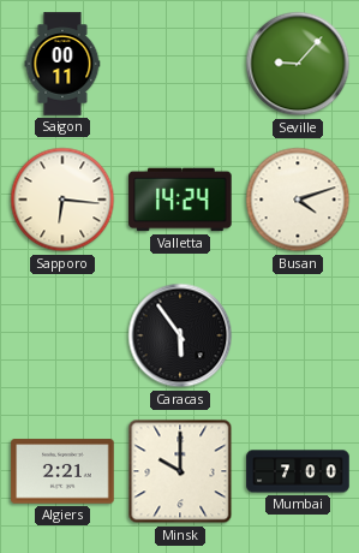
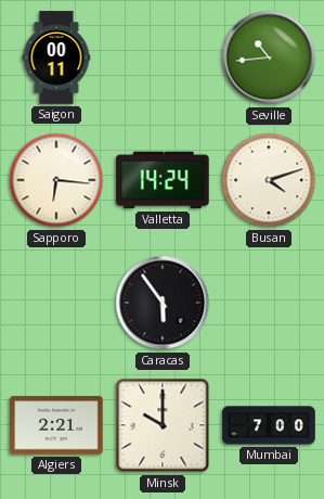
Seville: 9:07 -> 10:44
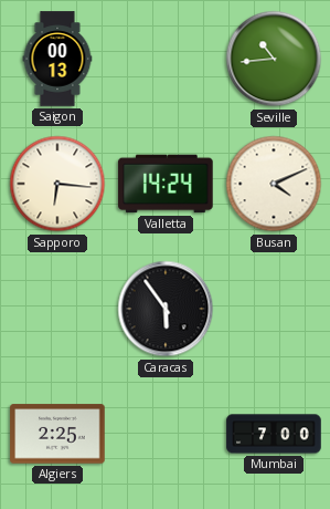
Saigon: 00:11 -> 00:13
Busan: 4:12 -> 4:11
Algiers: 2:21 -> 2:25
Minsk: 10:00 -> none
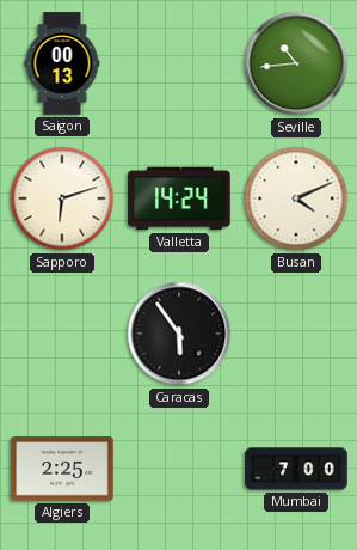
Sapporo: 6:16 -> 6:12
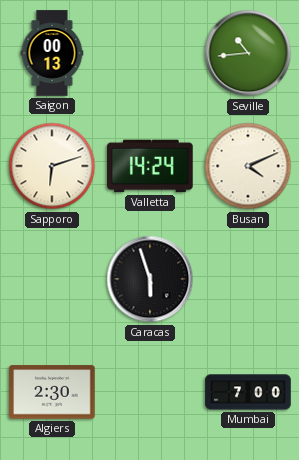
Caracas: 5:54 -> 5:57
Algiers: 2:25 -> 2:30
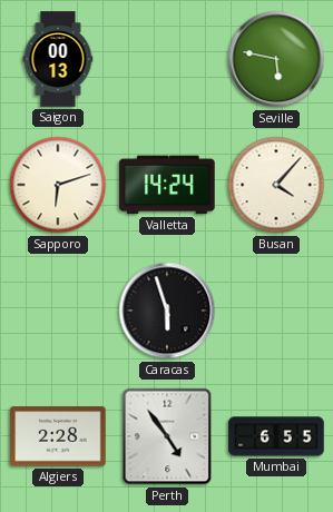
Seville: 10:44 -> 5:47
Busan: 4:11 -> 4:07
Algiers: 2:30 -> 2:28
Perth: none -> 4:54
Mumbai: 7:00 -> 6:55
